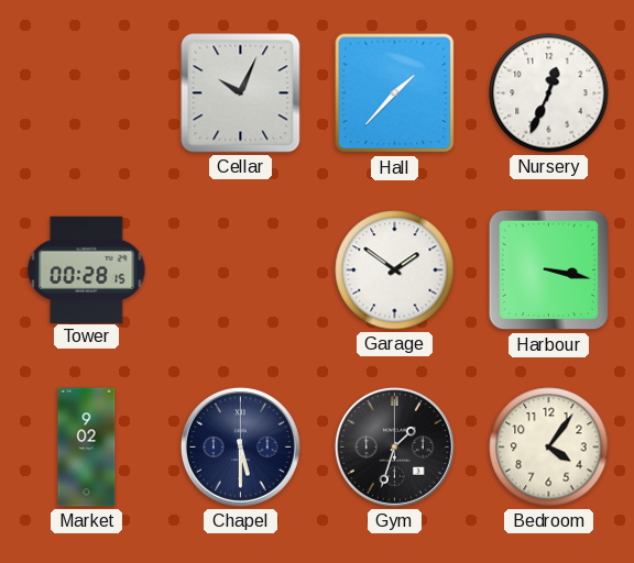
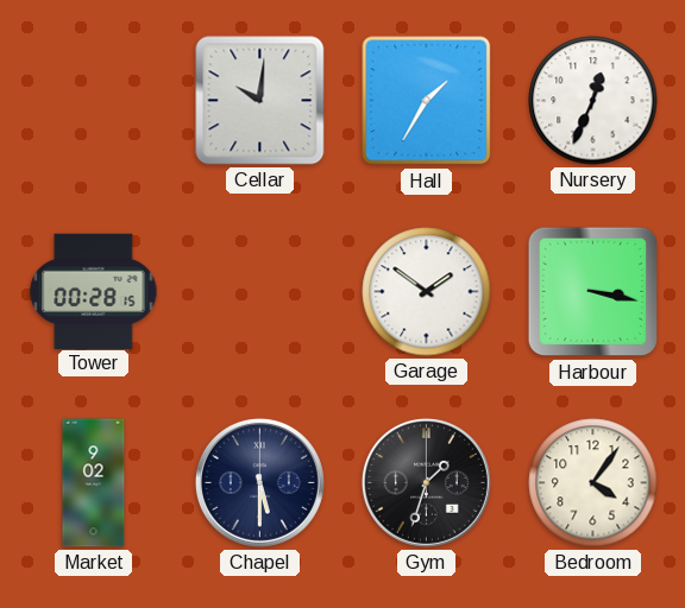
Cellar: 10:04 -> 10:01
Hall: 1:37 -> 1:35
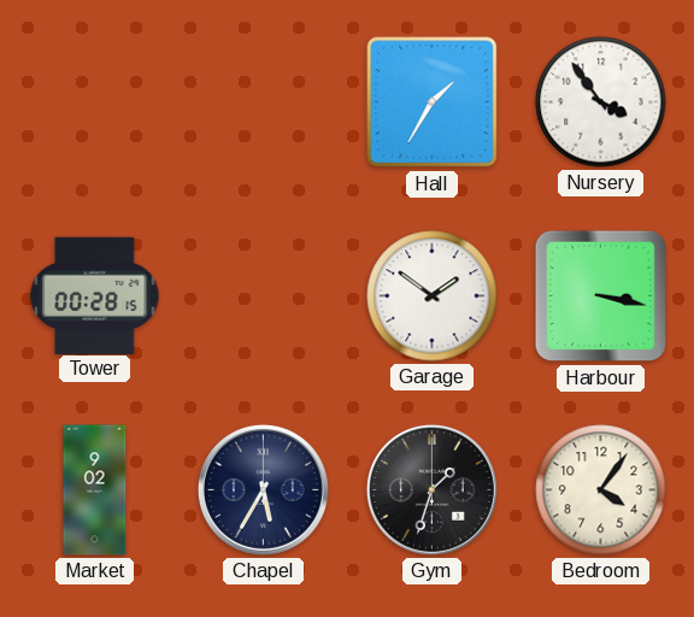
Cellar: 10:01 -> none
Nursery: 12:34 -> 3:54
Chapel: 5:30 -> 5:35
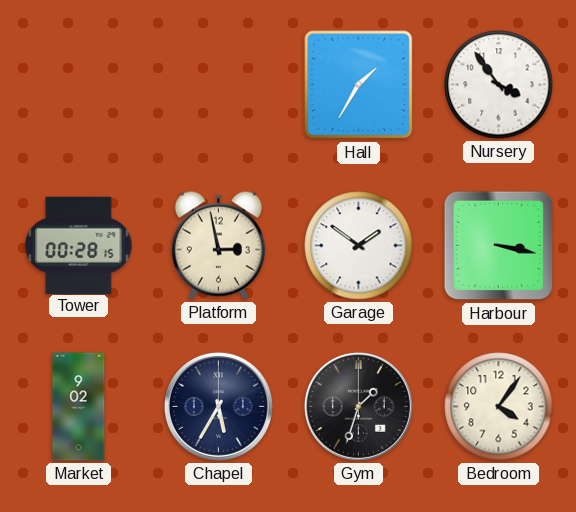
Platform: none -> 2:58
